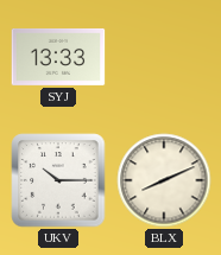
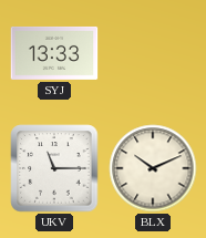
UKV: 10:15 -> 11:15
BLX: 8:11 -> 10:11
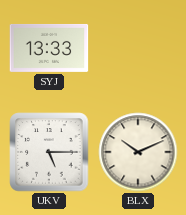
UKV: 11:15 -> 5:15
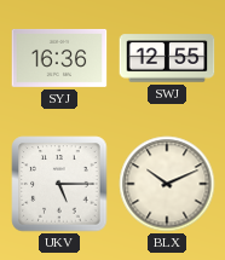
SYJ: 13:33 -> 16:36
SWJ: none -> 12:55
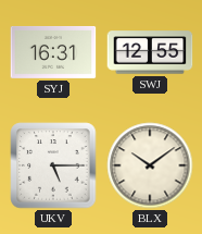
SYJ: 16:36 -> 16:31
BLX: 10:11 -> 10:09
